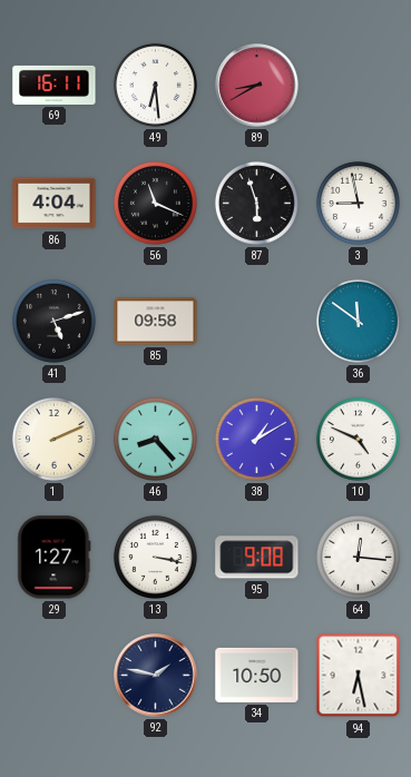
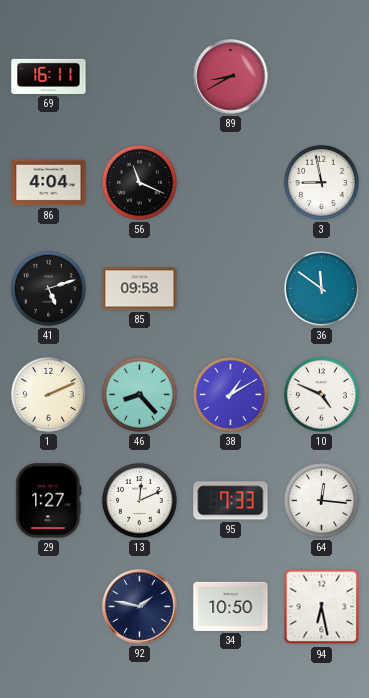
49: 6:29 -> none
87: 5:57 -> none
13: 3:17 -> 12:11
95: 9:08 -> 7:33
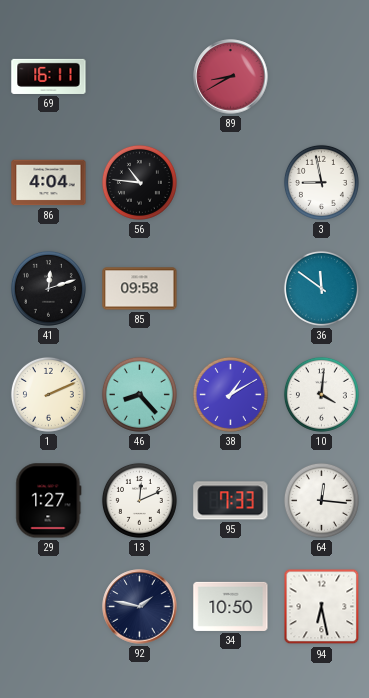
56: 11:19 -> 10:46
41: 5:12 -> 12:12
10: 4:49 -> 4:01
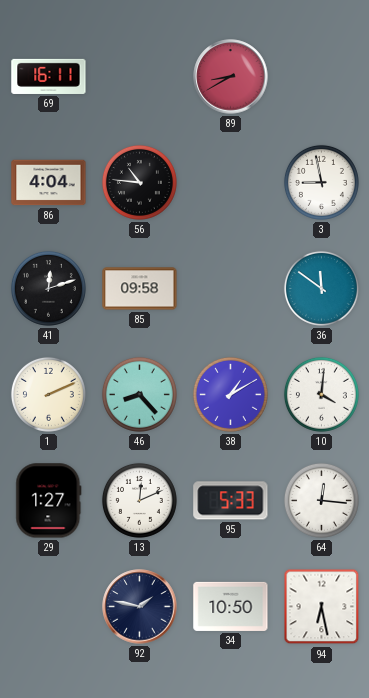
95: 7:33 -> 5:33
